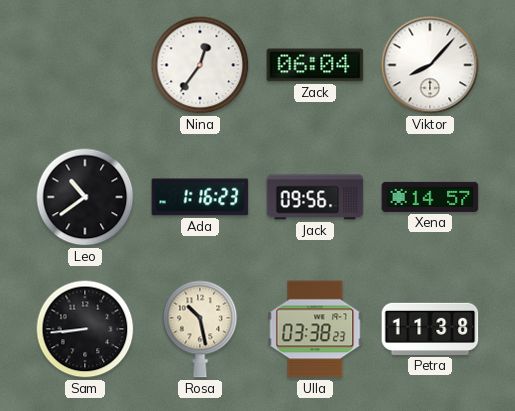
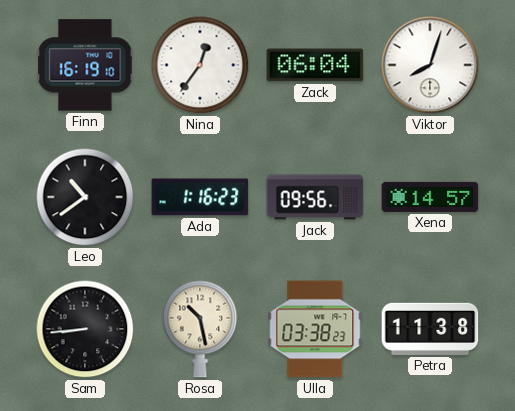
Finn: none -> 16:19
Viktor: 8:07 -> 8:03
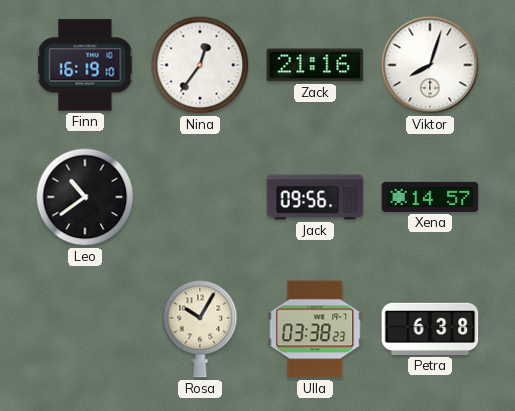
Zack: 06:04 -> 21:16
Ada: 1:16 -> none
Sam: 8:44 -> none
Rosa: 10:28 -> 10:05
Petra: 11:38 -> 6:38
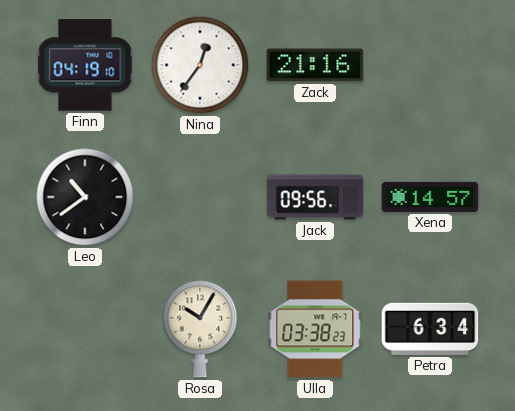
Finn: 16:19 -> 04:19
Viktor: 8:03 -> none
Petra: 6:38 -> 6:34
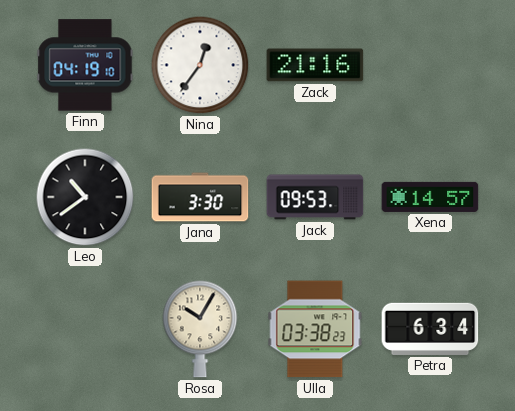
Jana: none -> 3:30
Jack: 09:56 -> 09:53
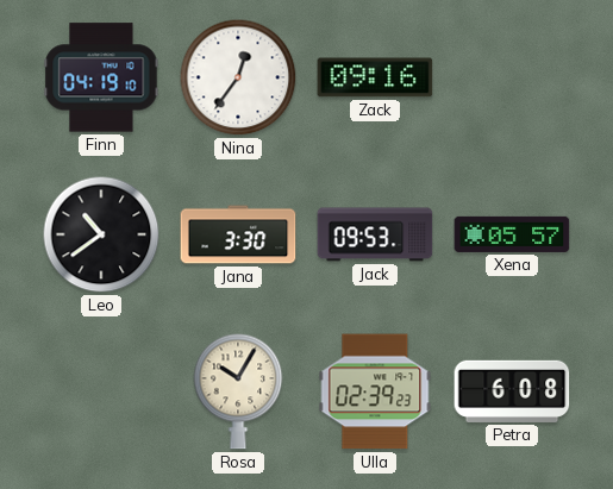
Zack: 21:16 -> 09:16
Xena: 14:57 -> 05:57
Ulla: 03:38 -> 02:39
Petra: 6:34 -> 6:08
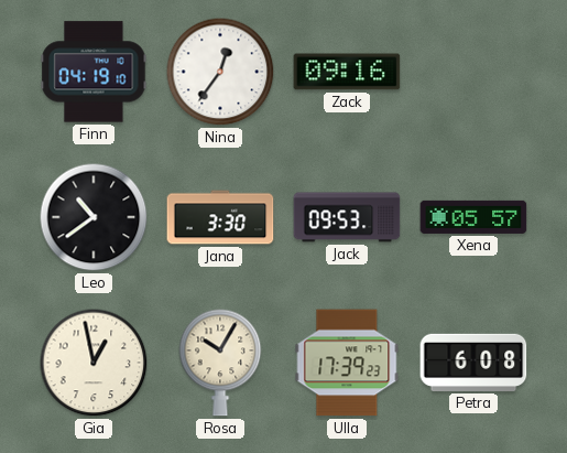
Gia: none -> 12:58
Ulla: 02:39 -> 17:39
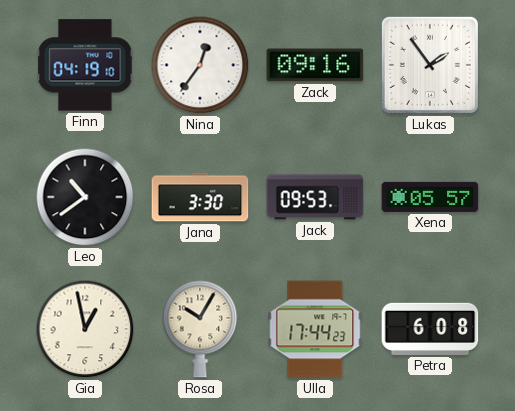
Lukas: none -> 1:54
Ulla: 17:39 -> 17:44
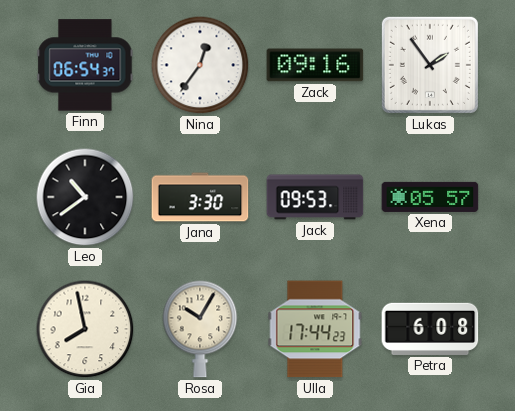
Finn: 04:19 -> 06:54
Gia: 12:58 -> 7:58
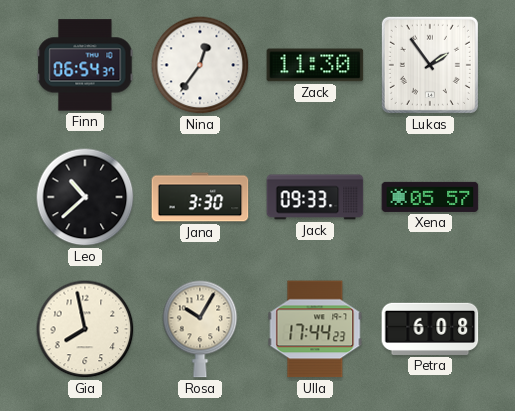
Zack: 09:16 -> 11:30
Leo: 10:39 -> 10:38
Jack: 09:53 -> 09:33
